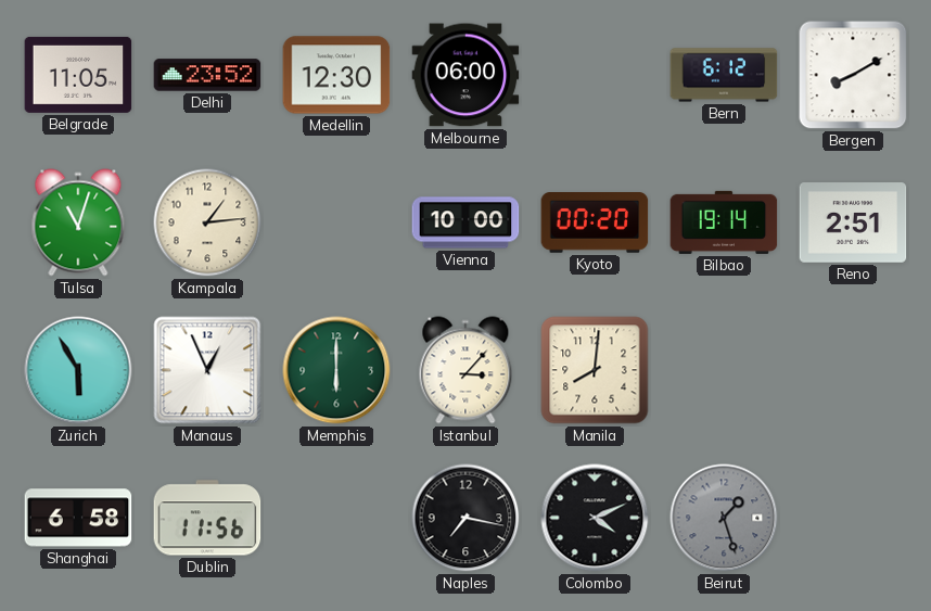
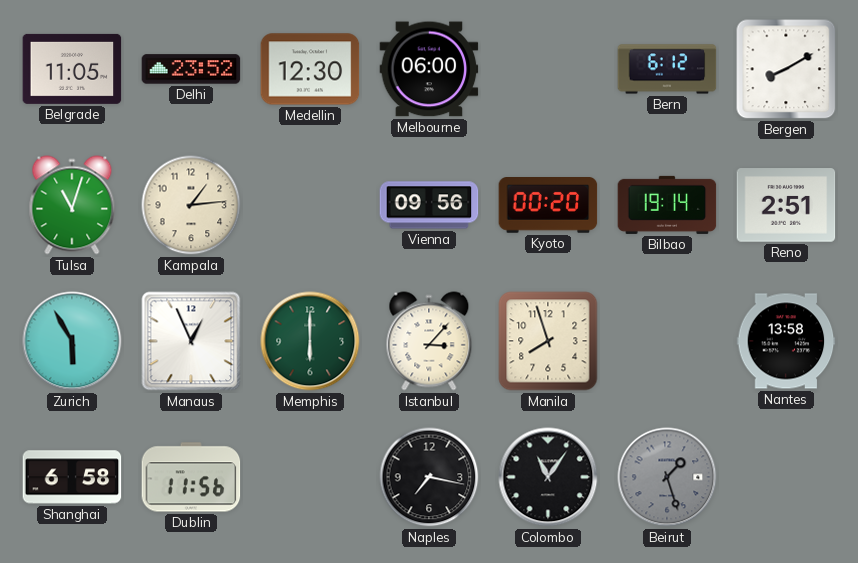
Vienna: 10:00 -> 09:56
Manila: 8:01 -> 7:57
Nantes: none -> 13:58
Colombo: 4:11 -> 11:06
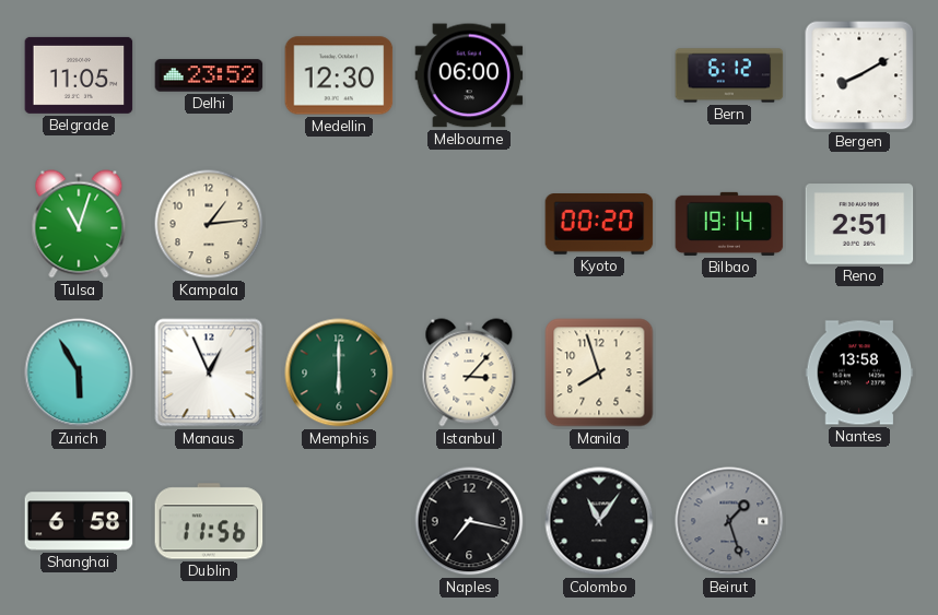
Vienna: 09:56 -> none
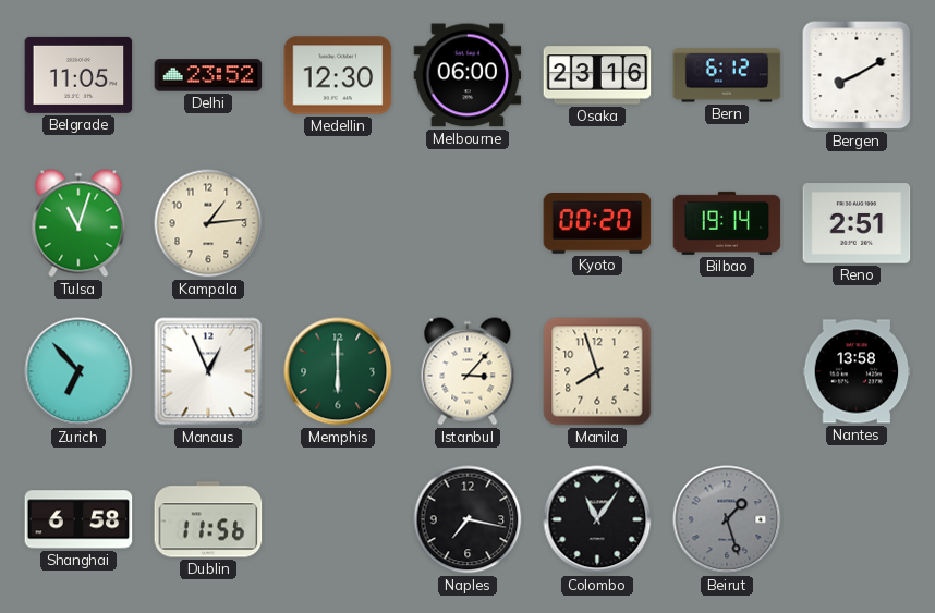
Osaka: none -> 23:16
Zurich: 5:55 -> 6:53
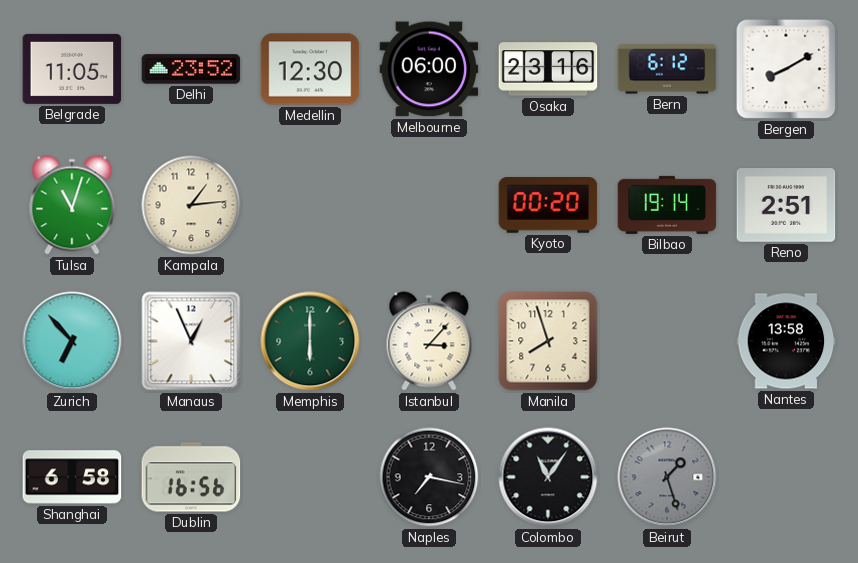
Dublin: 11:56 -> 16:56
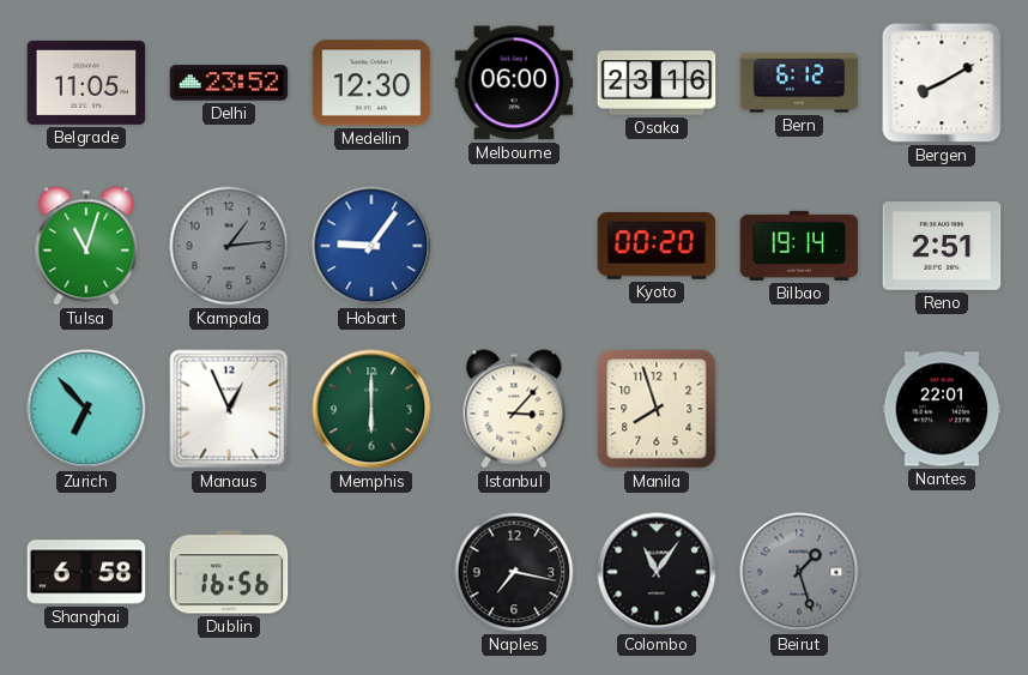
Kampala dial: cream -> grey
Hobart: none -> 9:06
Nantes: 13:58 -> 22:01
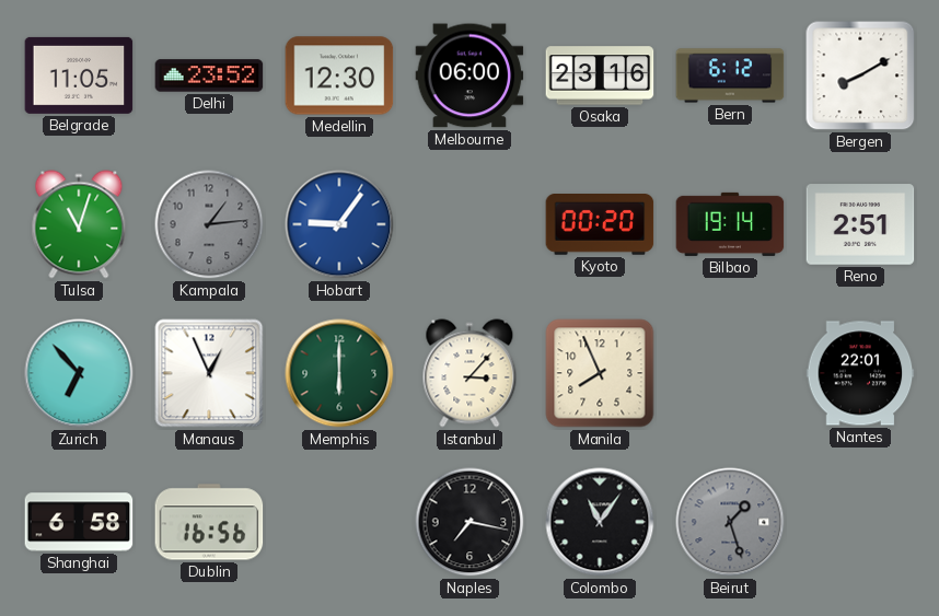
Manila: 7:57 -> 7:56
